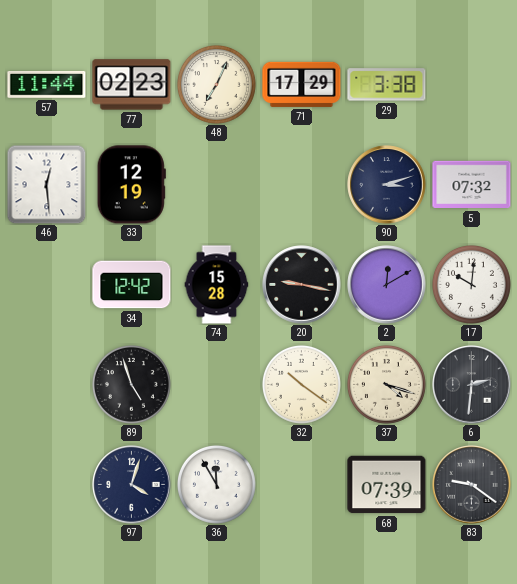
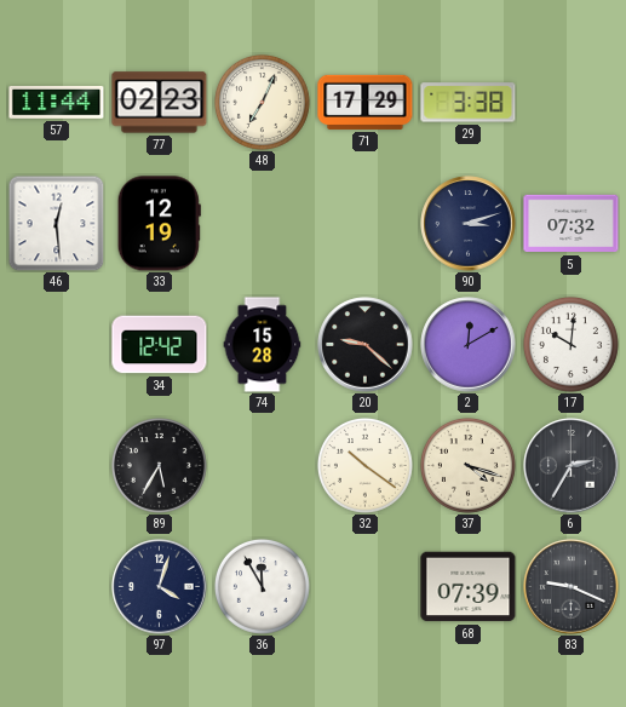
20: 9:17 -> 9:22
89: 4:57 -> 5:35
6: 2:31 -> 2:35
83: 9:21 -> 9:19
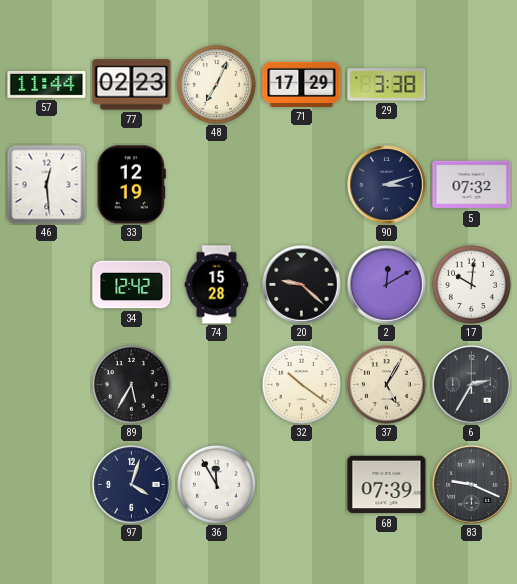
37: 4:18 -> 5:05
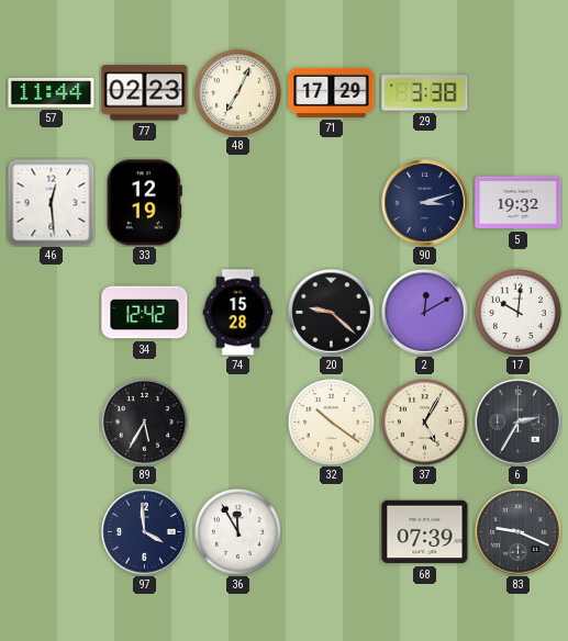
5: 07:32 -> 19:32
97: 4:03 -> 3:59
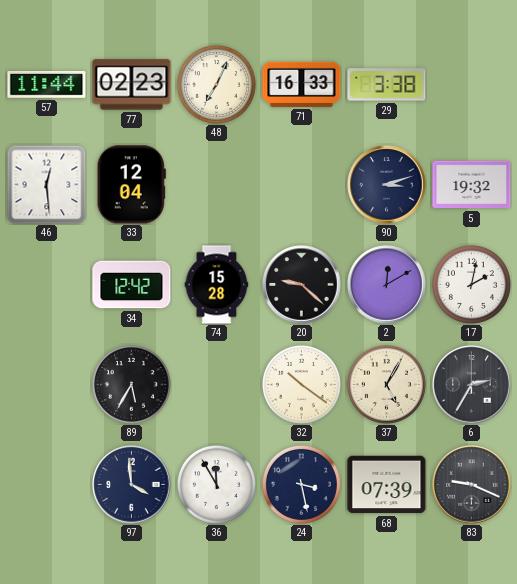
71: 17:29 -> 16:33
33: 12:19 -> 12:04
17: 10:01 -> 2:02
24: none -> 3:28
